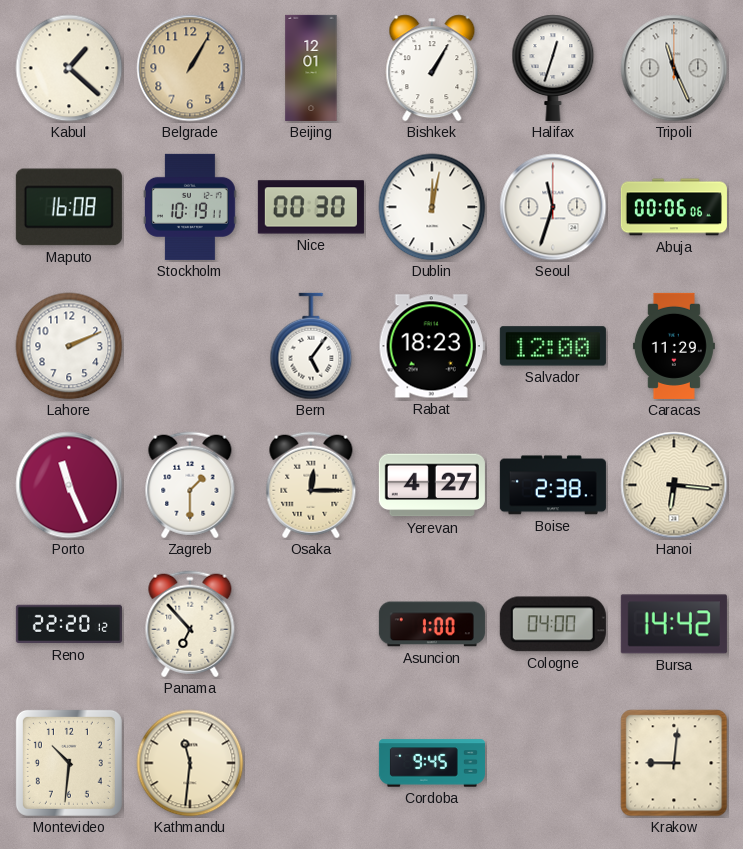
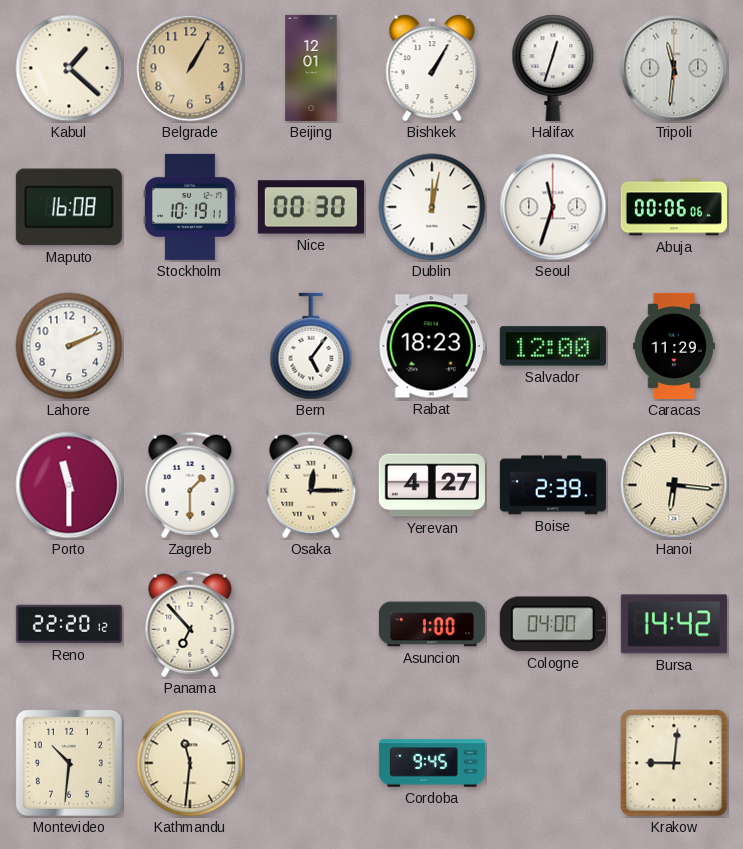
Tripoli: 11:26 -> 11:31
Porto: 11:26 -> 11:30
Boise: 2:38 -> 2:39
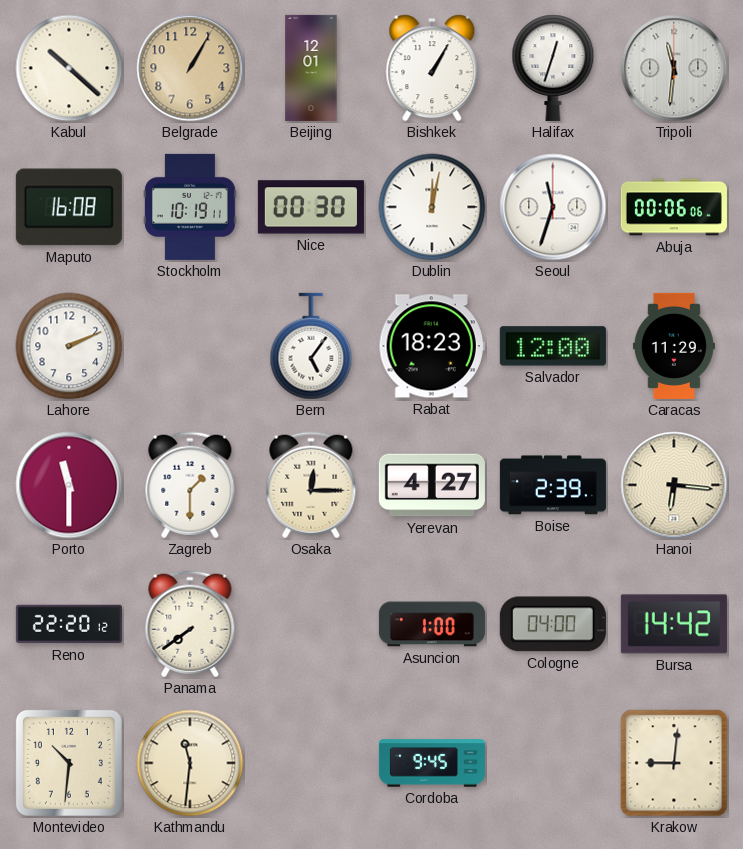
Kabul: 1:22 -> 10:22
Panama: 6:53 -> 7:39
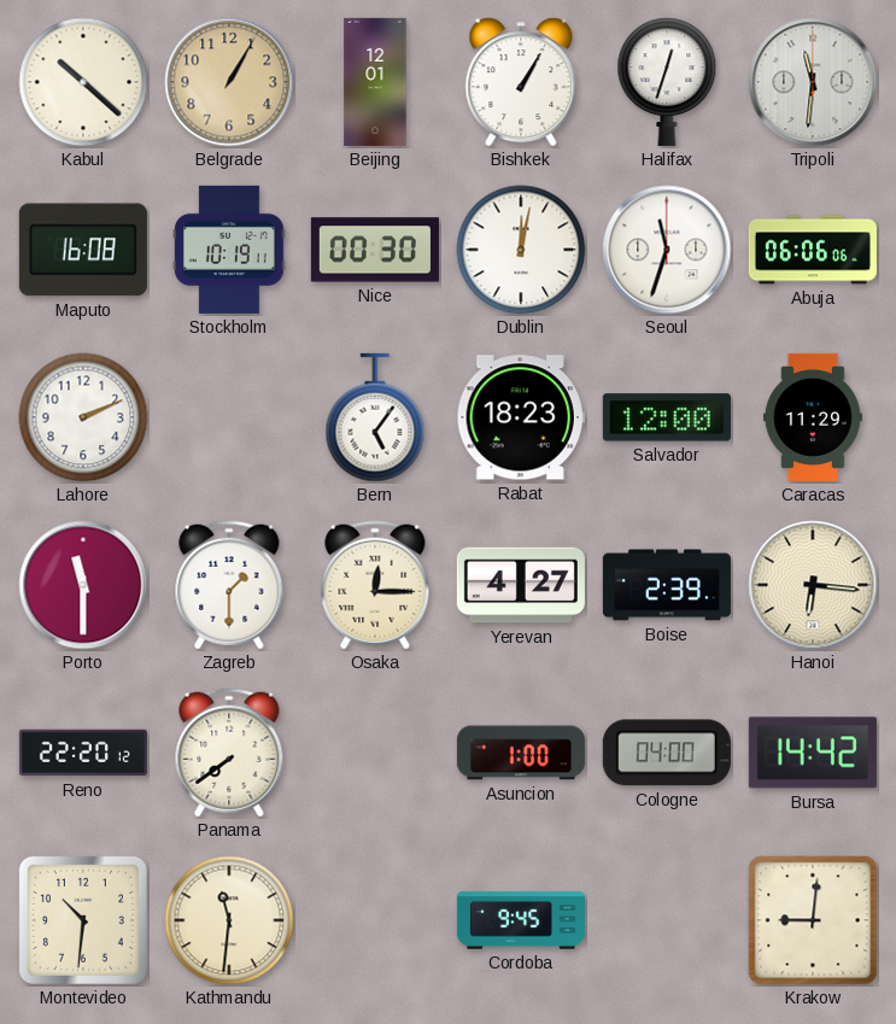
Abuja: 00:06 -> 06:06
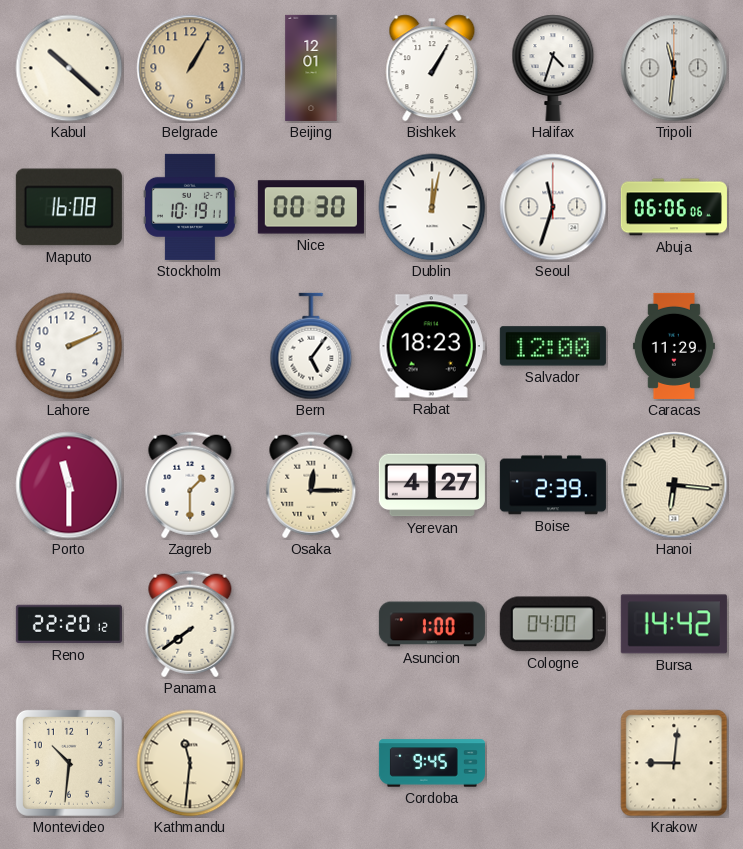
Halifax: 12:33 -> 4:33
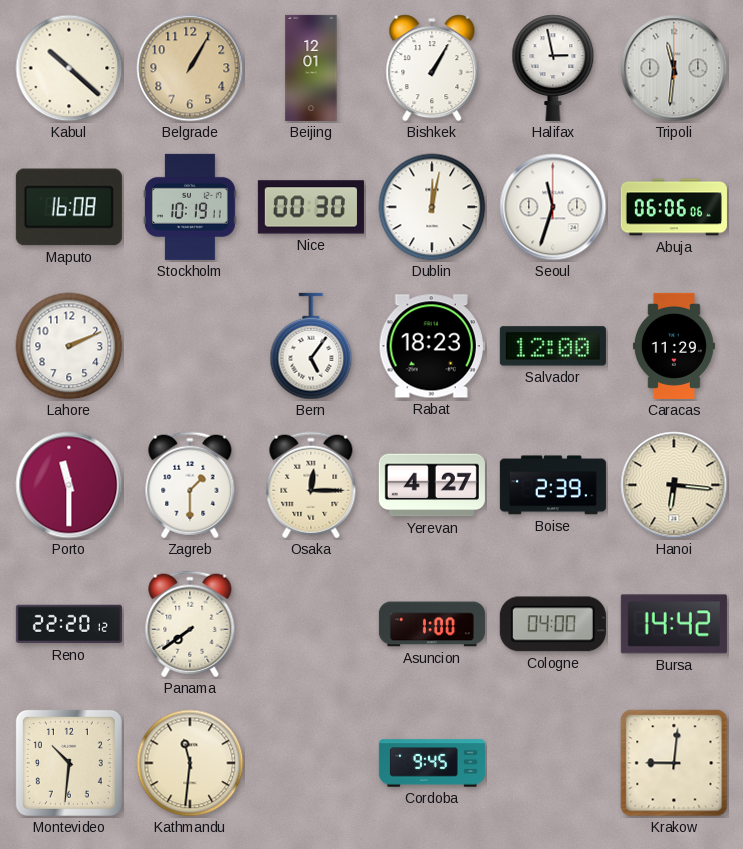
Halifax: 4:33 -> 2:58
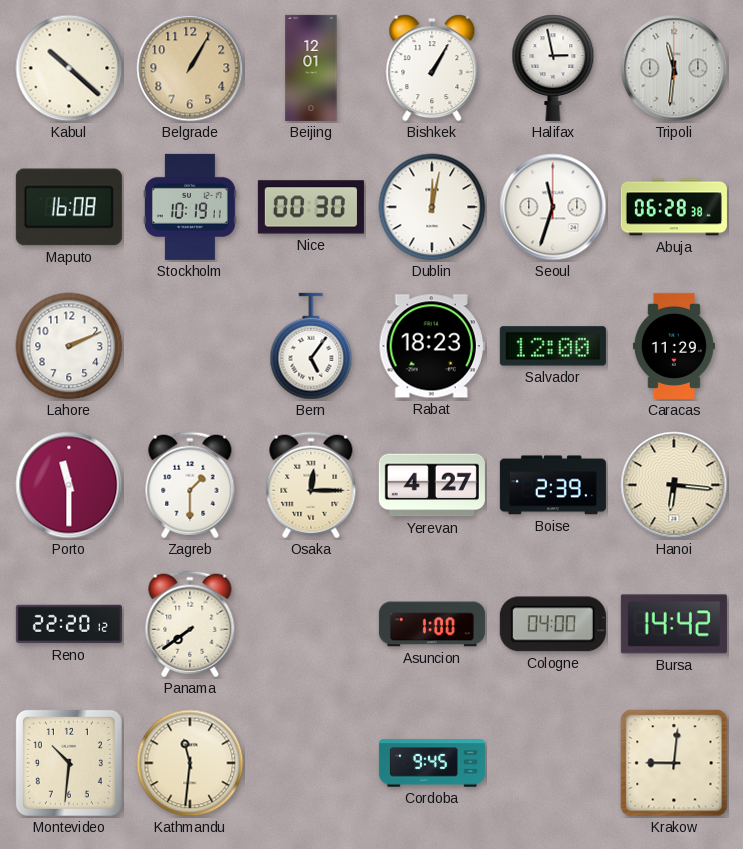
Abuja: 06:06 -> 06:28
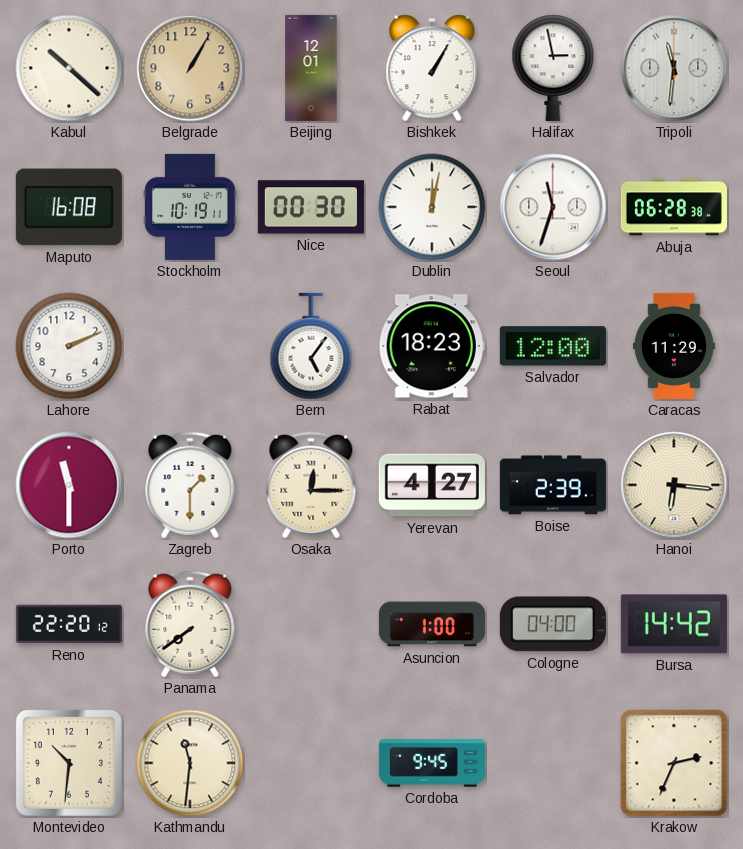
Krakow: 9:01 -> 2:34
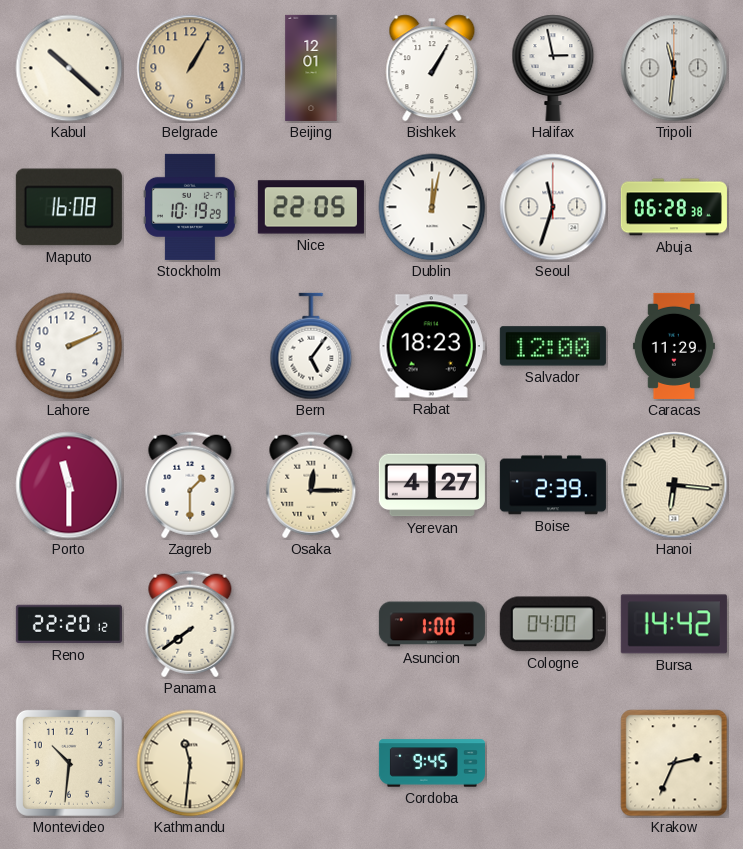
Stockholm: 10:19:11 -> 10:19:29
Nice: 00:30 -> 22:05
